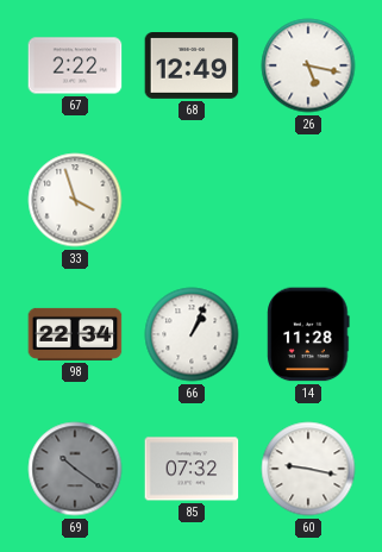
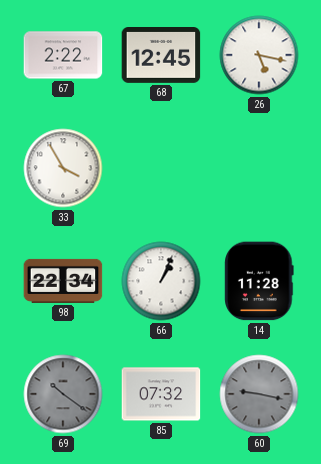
68: 12:49 -> 12:45
33: 3:57 -> 3:55
60 dial: white -> grey
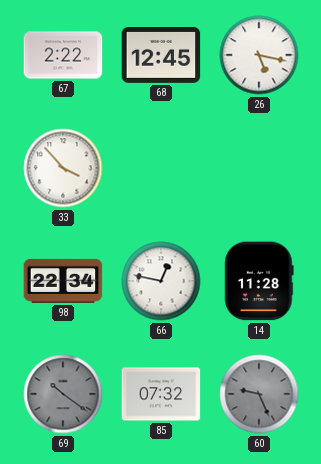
33: 3:55 -> 3:53
66: 1:04 -> 12:47
60: 9:17 -> 9:26
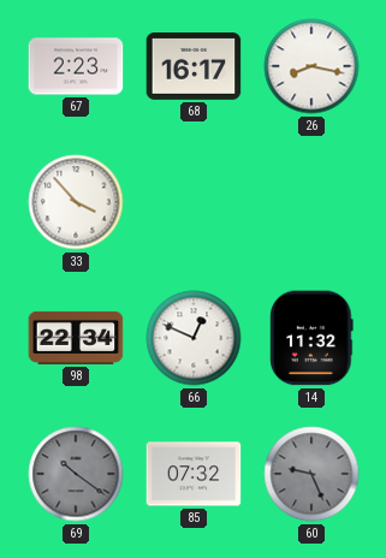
67: 2:22 -> 2:23
68: 12:45 -> 16:17
26: 5:17 -> 8:17
66: 12:47 -> 12:49
14: 11:28 -> 11:32
